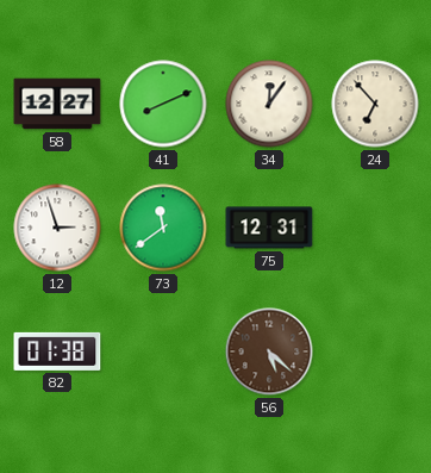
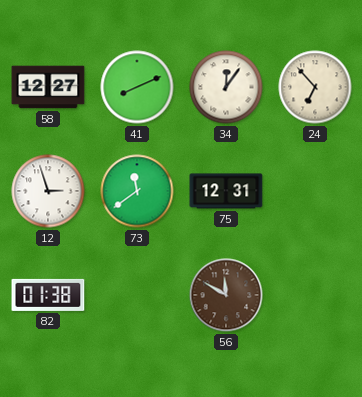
56: 5:22 -> 11:50
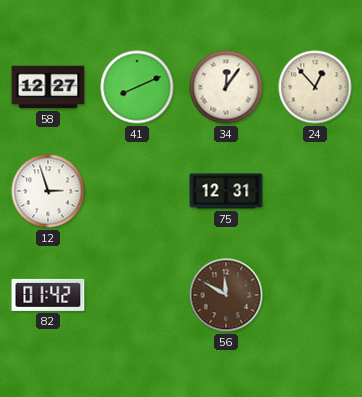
24: 6:53 -> 12:53
73: 11:39 -> none
82: 01:38 -> 01:42
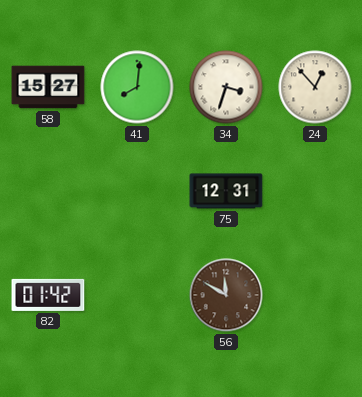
58: 12:27 -> 15:27
41: 8:11 -> 8:01
34: 12:06 -> 3:33
12: 2:57 -> none
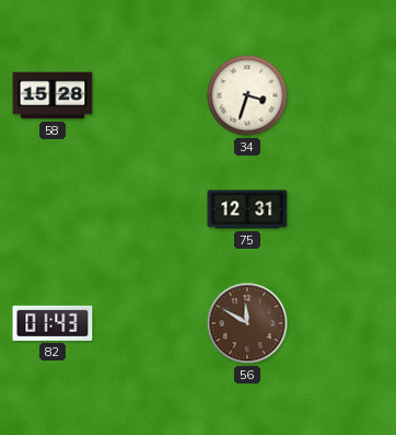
58: 15:27 -> 15:28
41: 8:01 -> none
24: 12:53 -> none
82: 01:42 -> 01:43
